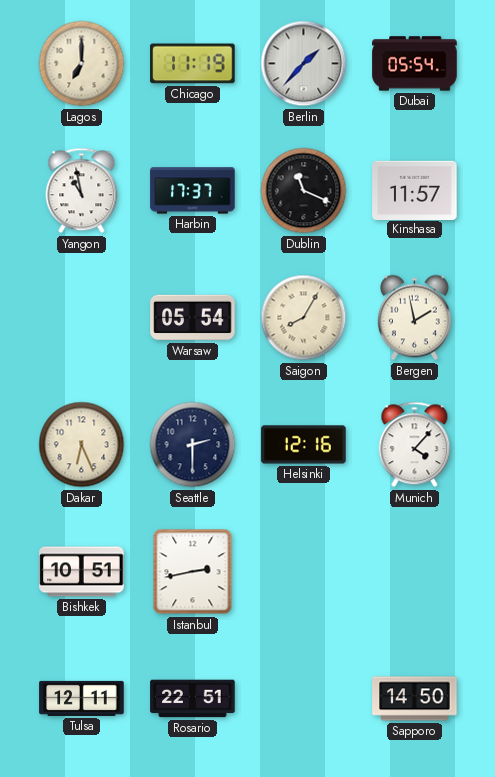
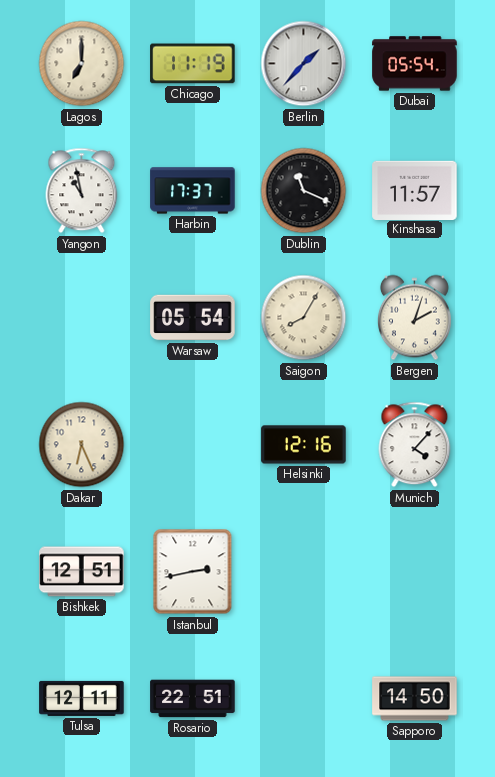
Bergen: 1:58 -> 2:03
Seattle: 2:30 -> none
Bishkek: 10:51 -> 12:51
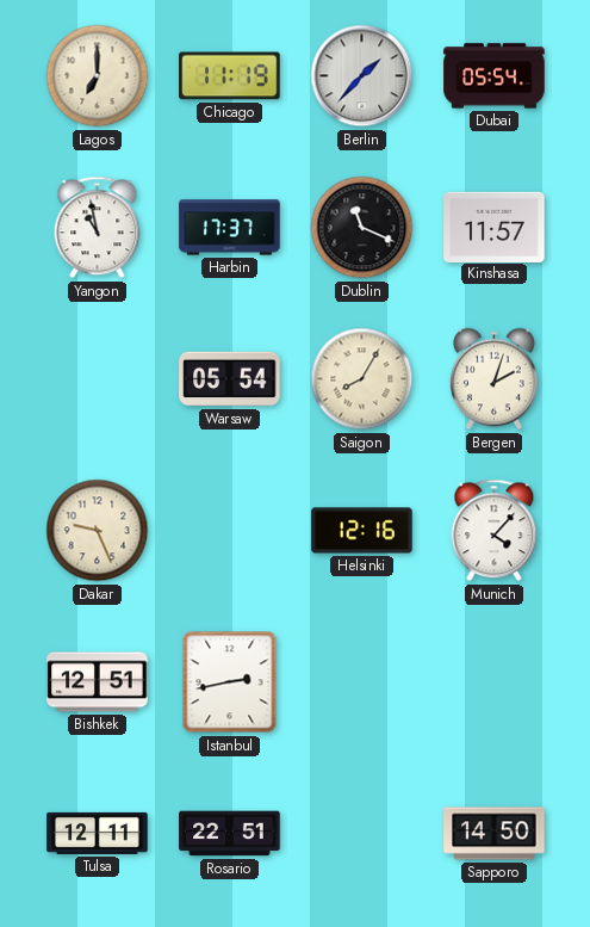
Dakar: 6:26 -> 9:26
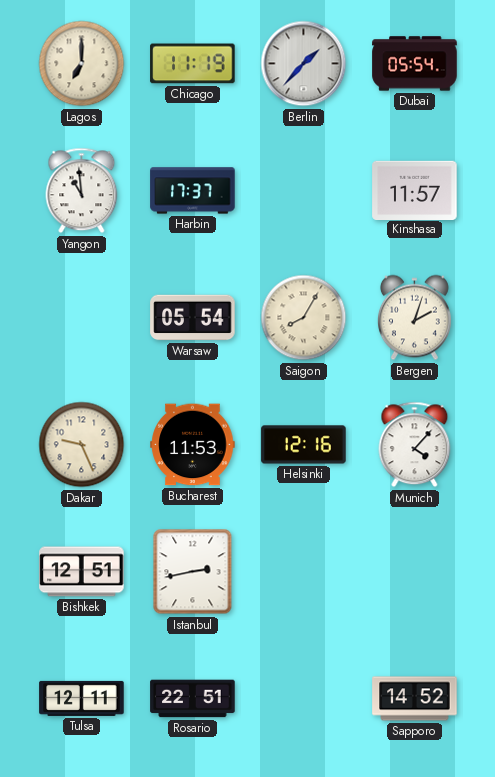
Yangon: 10:58 -> 10:59
Dublin: 11:19 -> none
Bucharest: none -> 11:53
Sapporo: 14:50 -> 14:52
